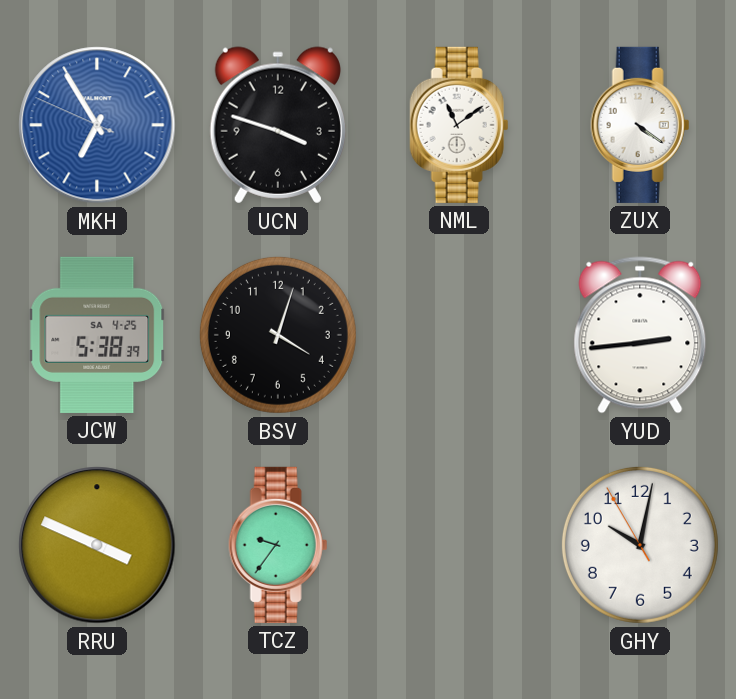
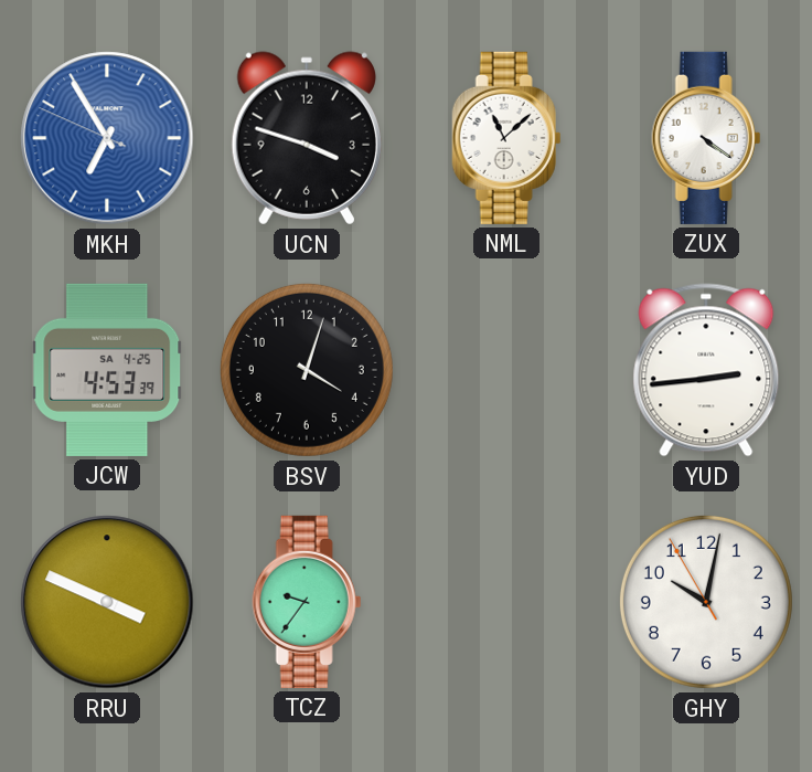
NML: 11:09 -> 11:08
JCW: 5:38 -> 4:53
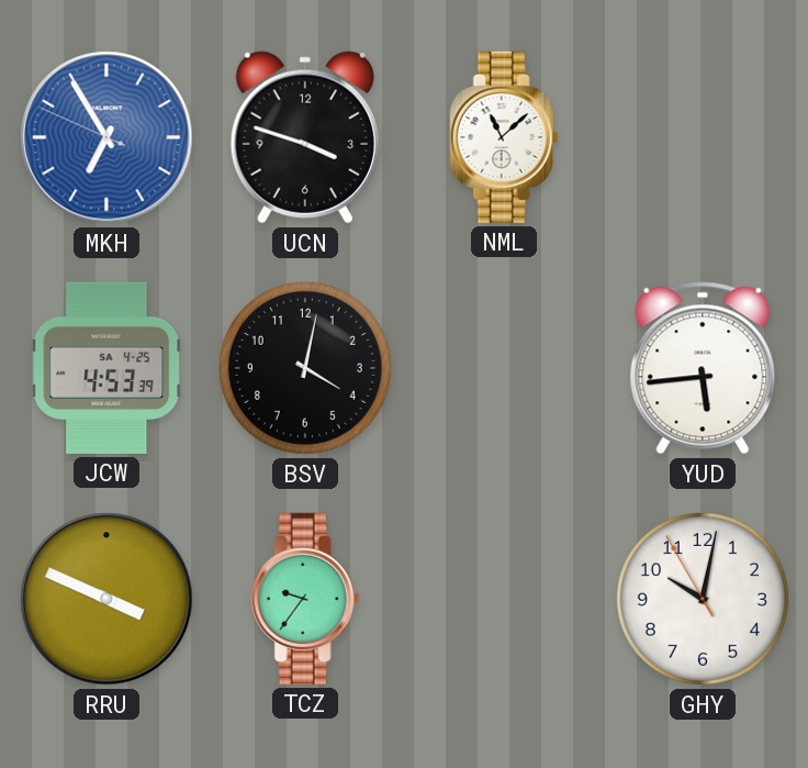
ZUX: 4:21 -> none
BSV: 4:03 -> 4:02
YUD: 2:44 -> 5:44
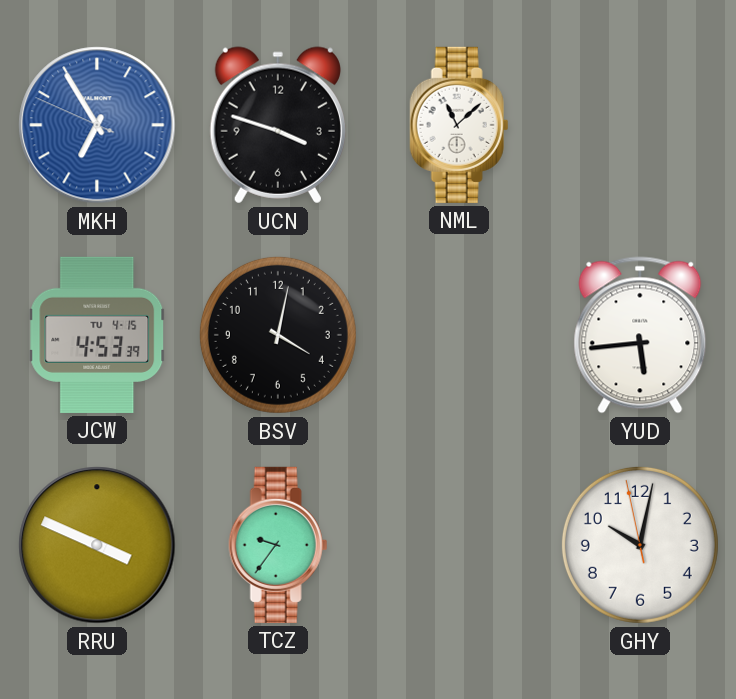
JCW date: SA 4-25 -> TU 4-15
GHY: 10:01:55 -> 10:01:58
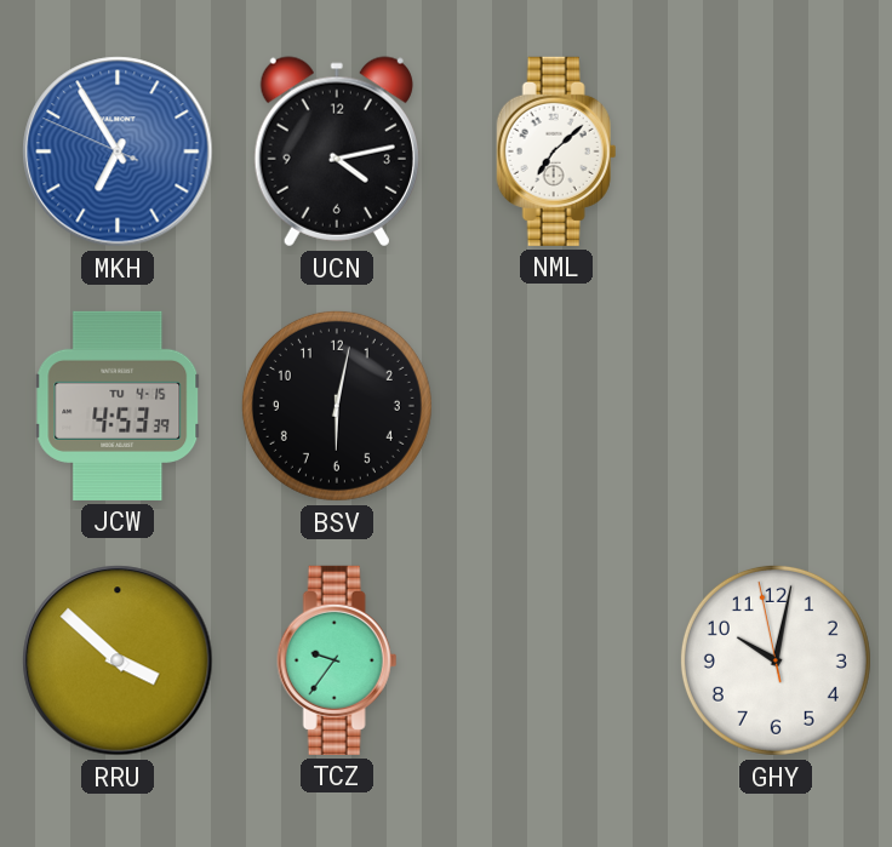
UCN: 3:48 -> 4:13
NML: 11:08 -> 7:08
BSV: 4:02 -> 6:02
YUD: 5:44 -> none
RRU: 3:49 -> 3:52
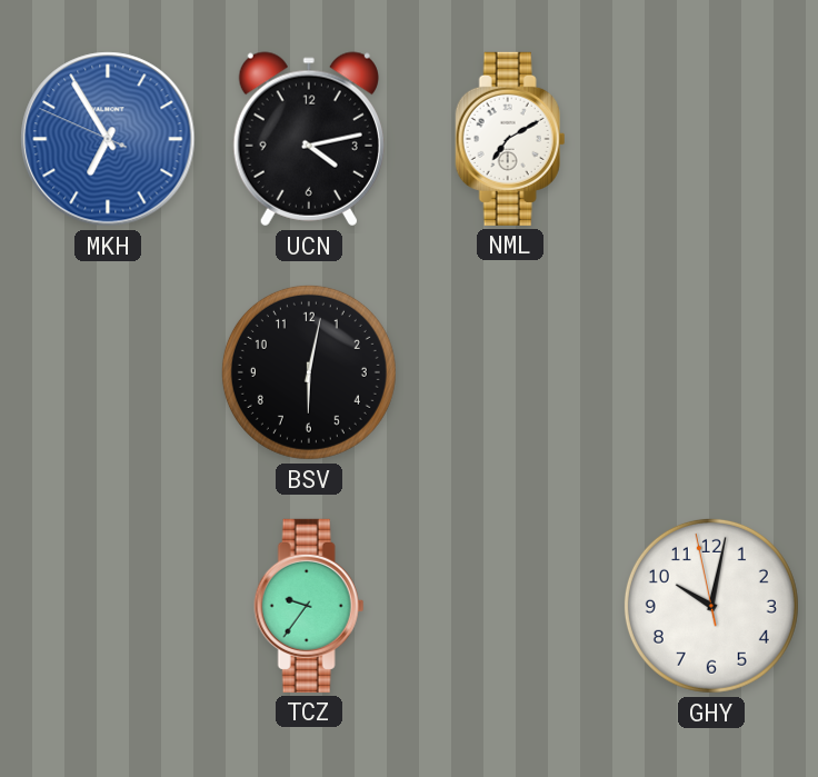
NML: 7:08 -> 7:10
JCW: 4:53 -> none
RRU: 3:52 -> none
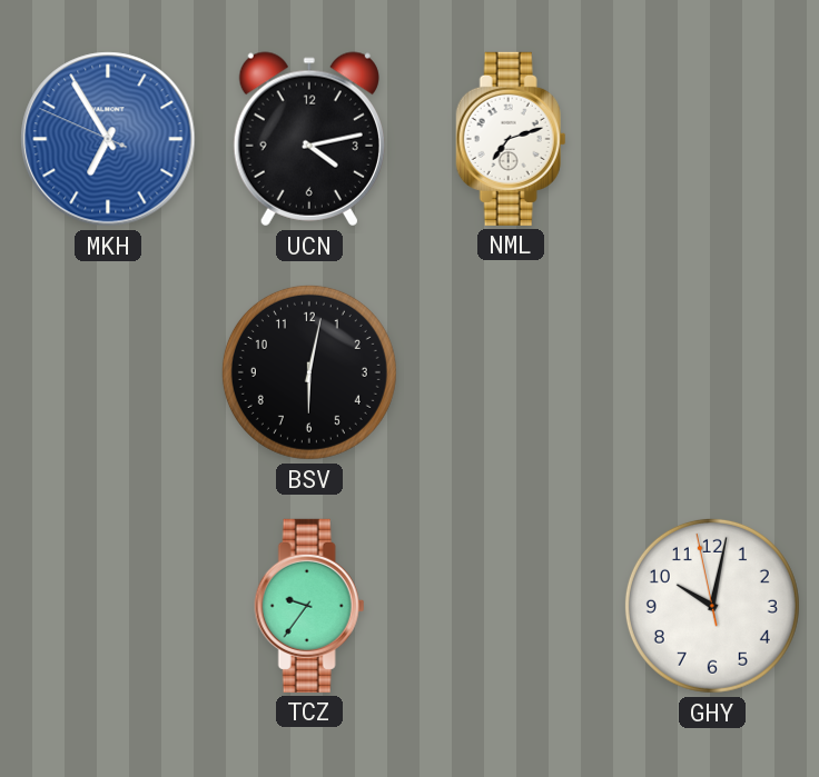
NML: 7:10 -> 7:12
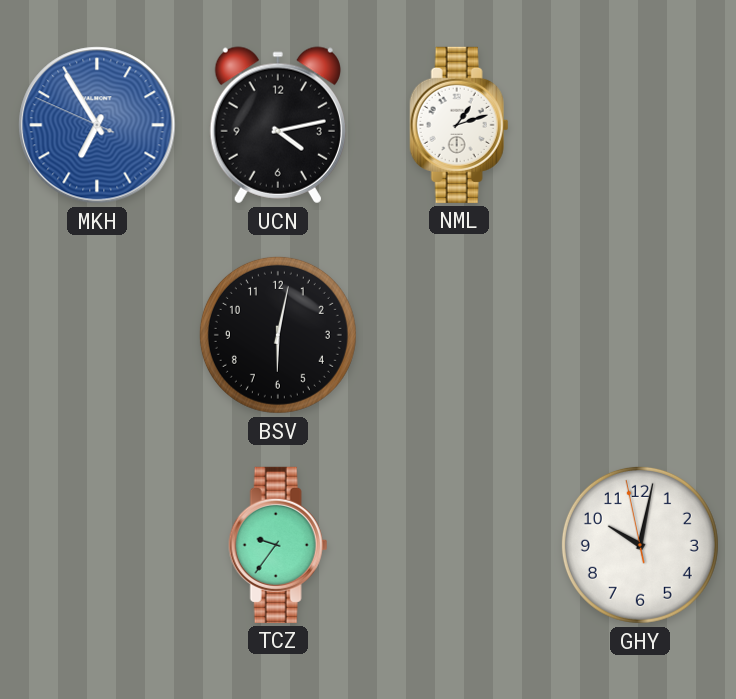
NML: 7:12 -> 1:12
